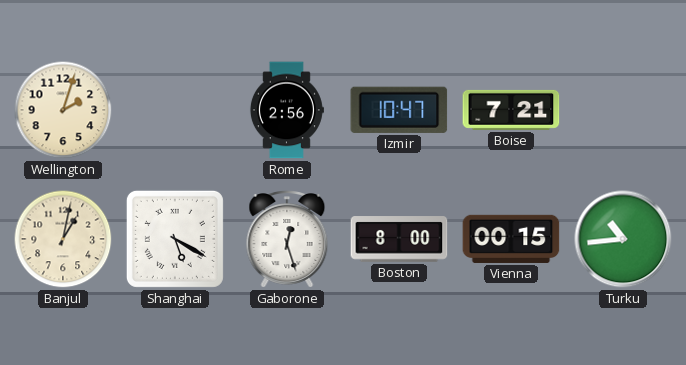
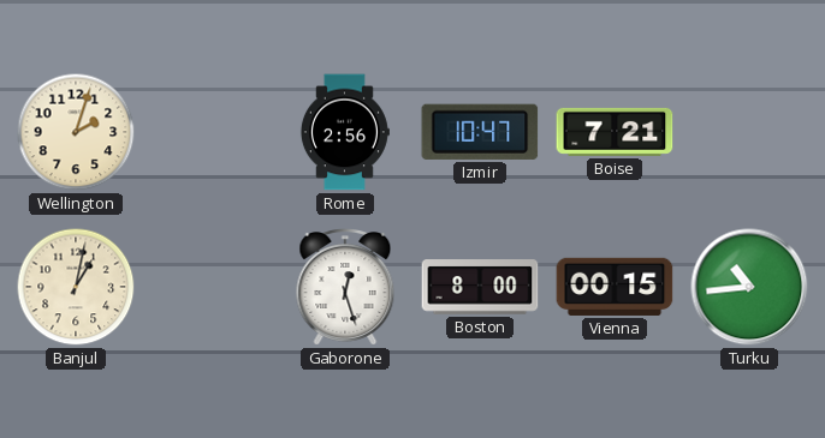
Shanghai: 5:20 -> none
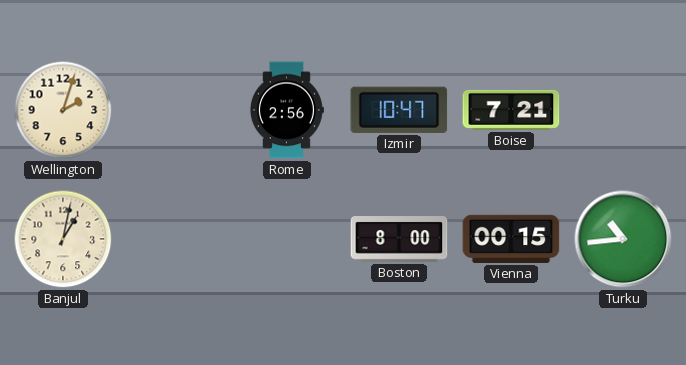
Gaborone: 12:27 -> none
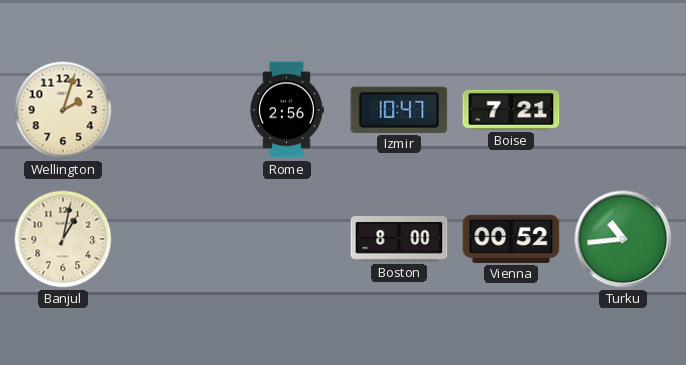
Vienna: 00:15 -> 00:52
